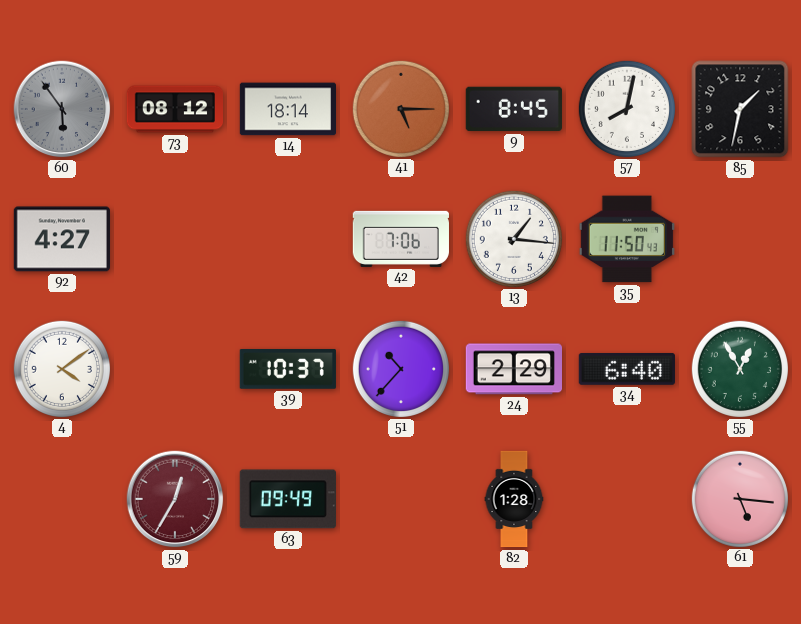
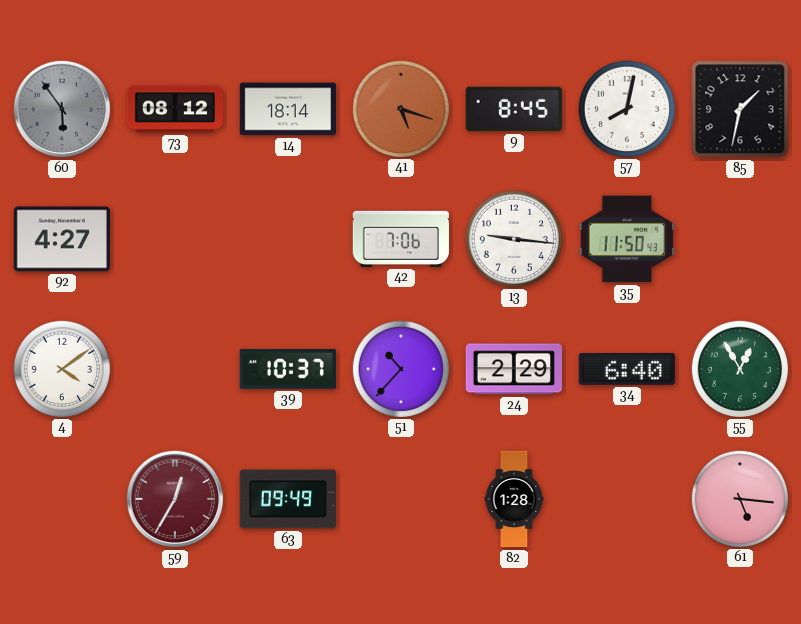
41: 5:15 -> 5:18
13: 1:16 -> 9:16
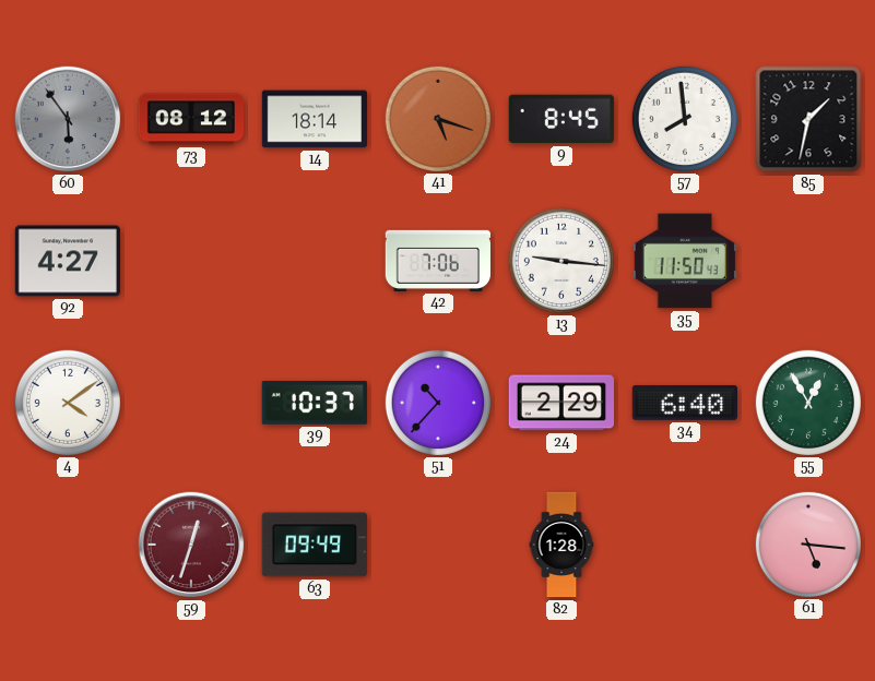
57: 8:02 -> 7:59
59: 12:35 -> 12:33
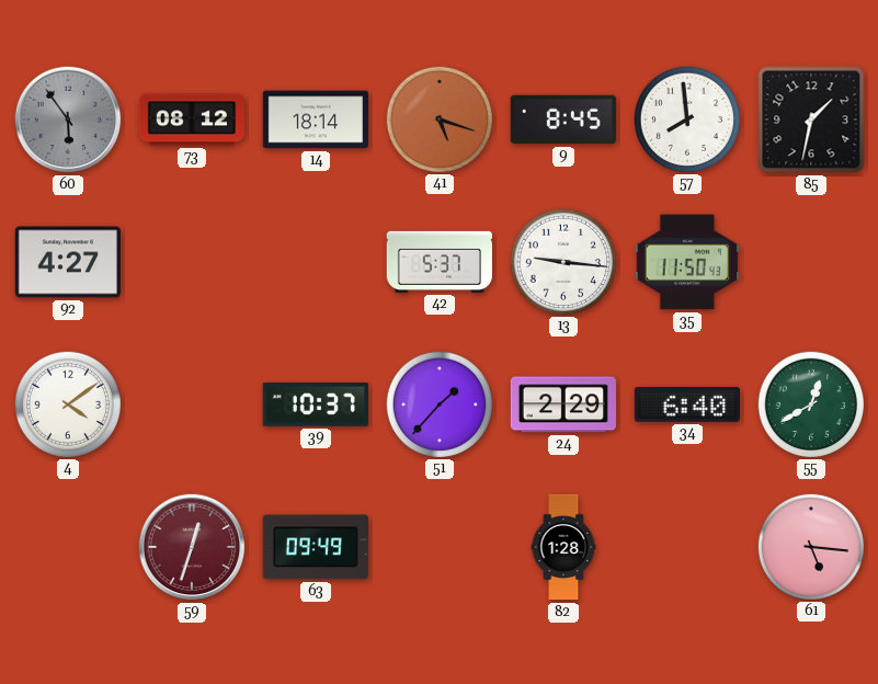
42: 7:06 -> 5:37
51: 10:37 -> 1:37
55: 12:55 -> 12:40
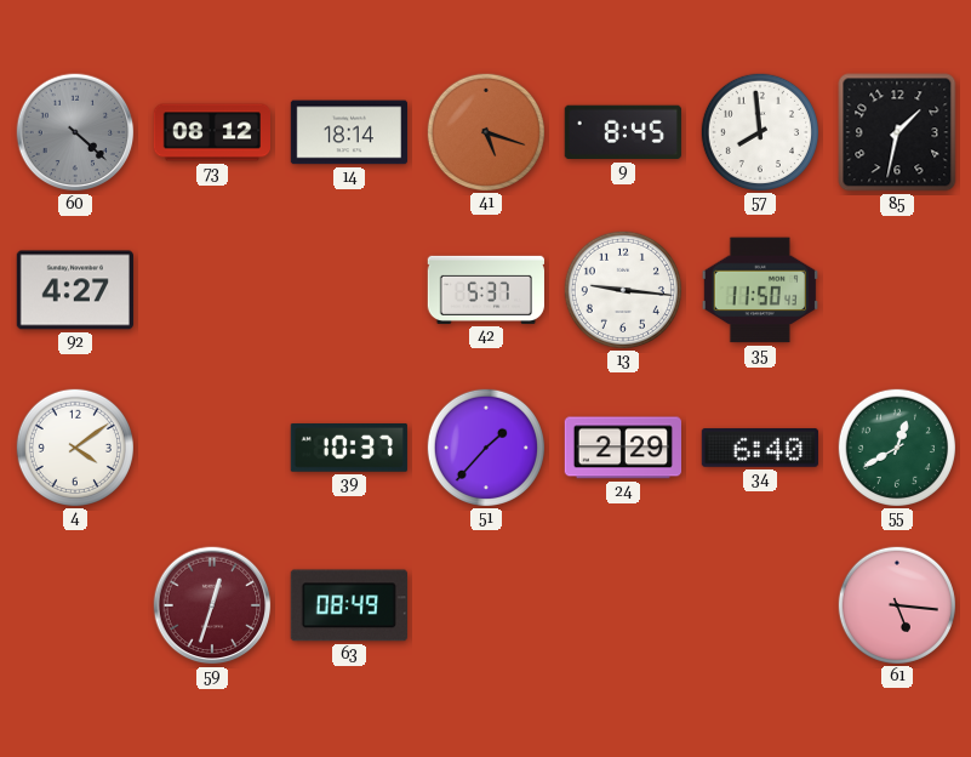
60: 5:54 -> 4:22
63: 09:49 -> 08:49
82: 1:28 -> none
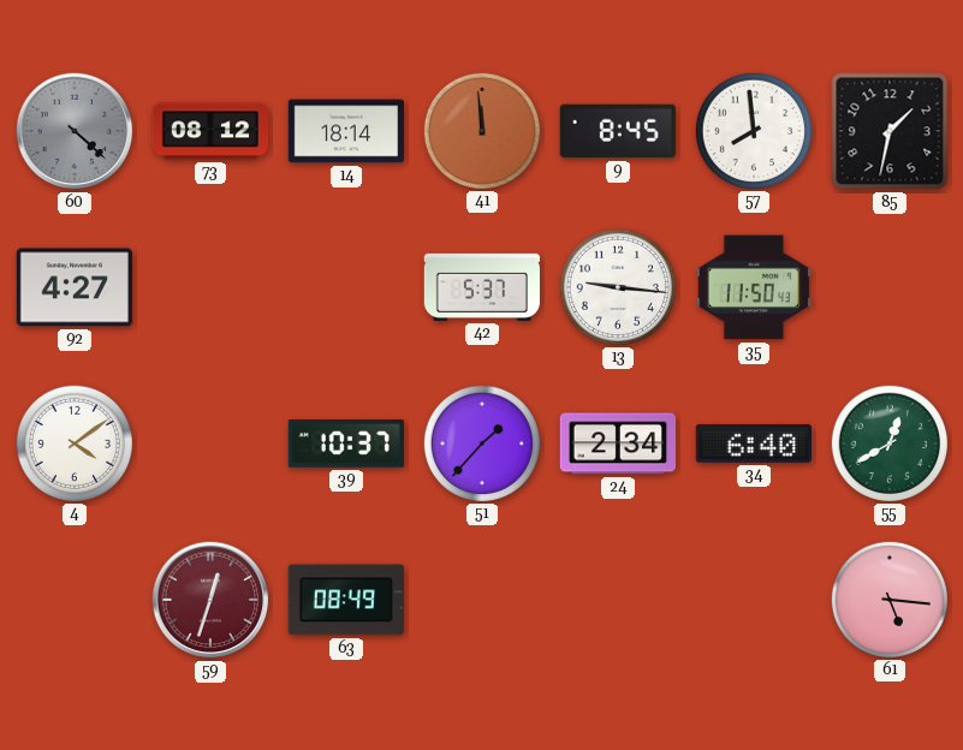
41: 5:18 -> 11:59
24: 2:29 -> 2:34
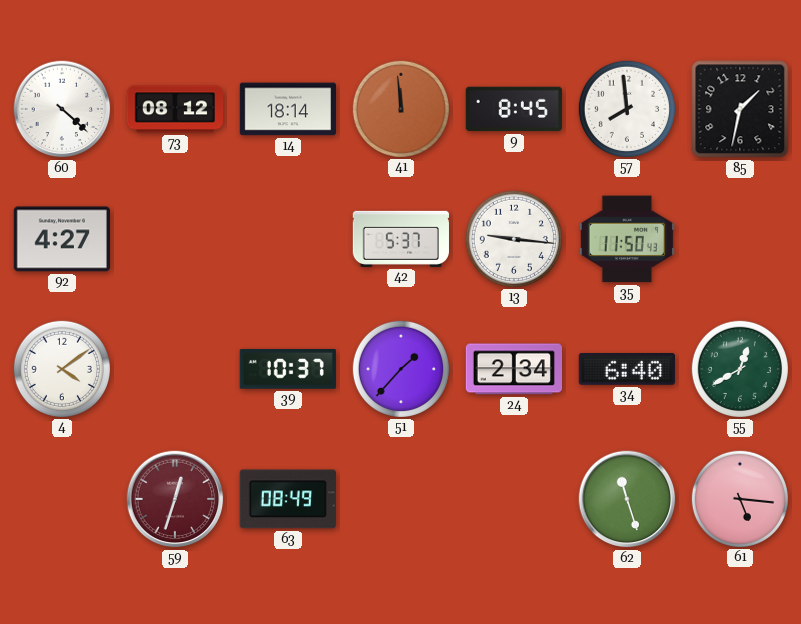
60 dial: grey -> white
62: none -> 11:27
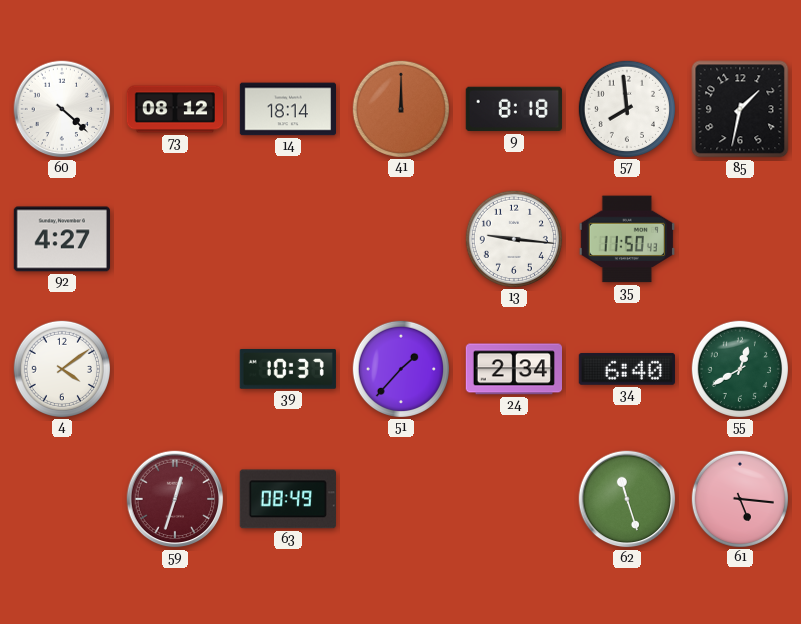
41: 11:59 -> 12:00
9: 8:45 -> 8:18
42: 5:37 -> none
